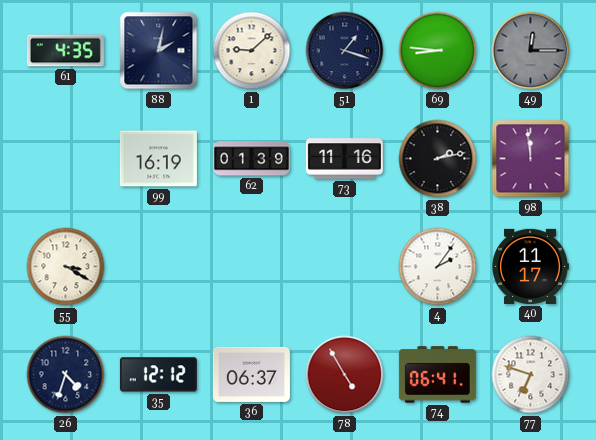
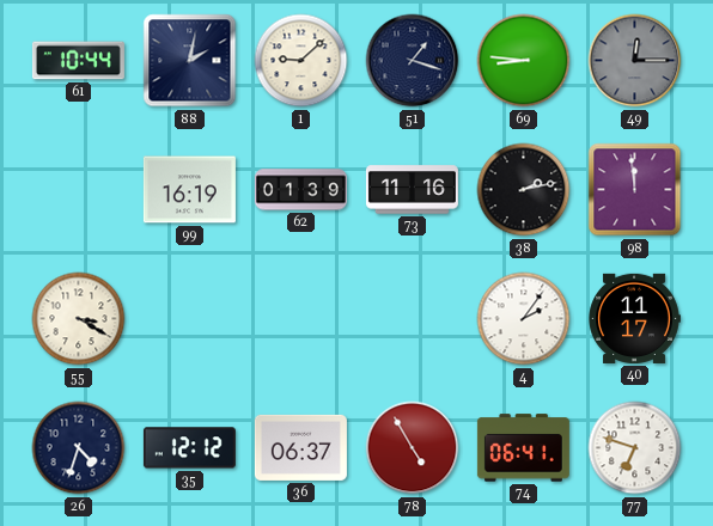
61: 4:35 -> 10:44
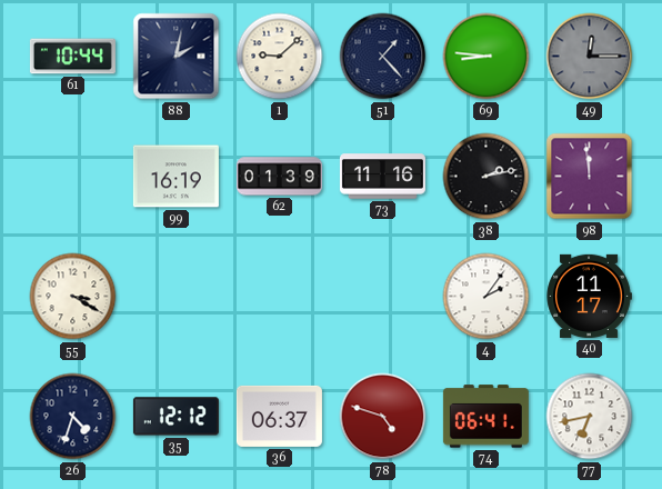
51: 1:18 -> 1:23
78: 4:55 -> 4:48
77: 6:48 -> 6:43
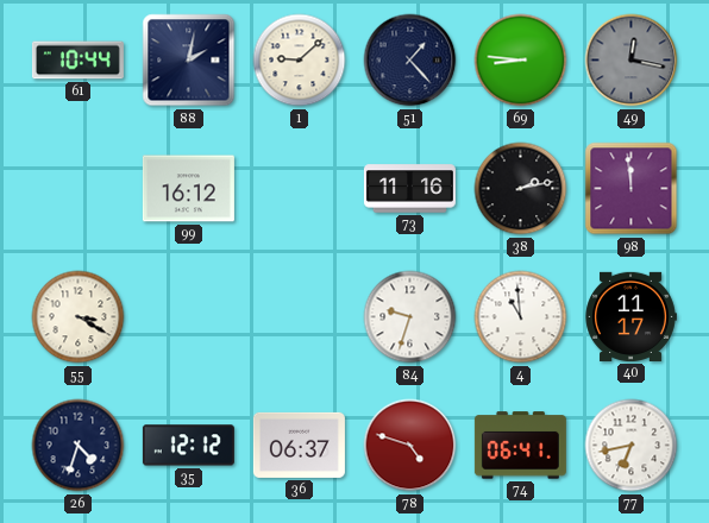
49: 12:15 -> 12:17
99: 16:19 -> 16:12
62: 01:39 -> none
84: none -> 9:33
4: 2:06 -> 10:59
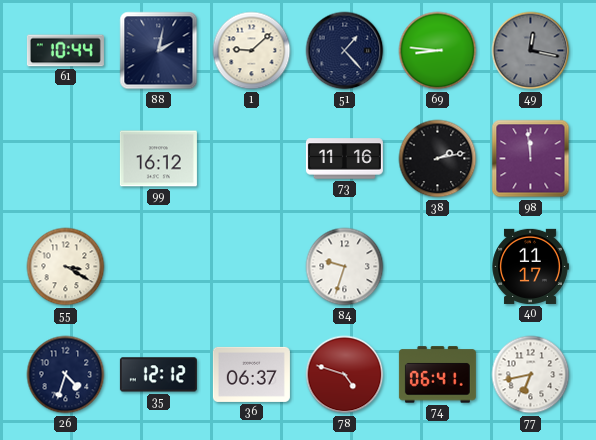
4: 10:59 -> none
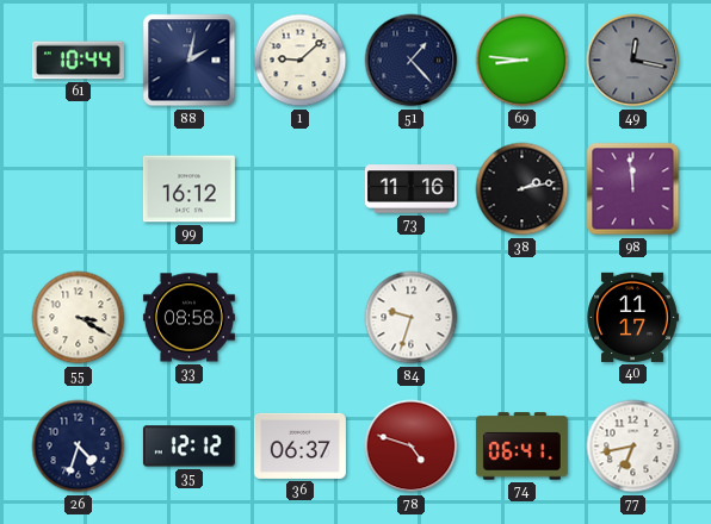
33: none -> 08:58
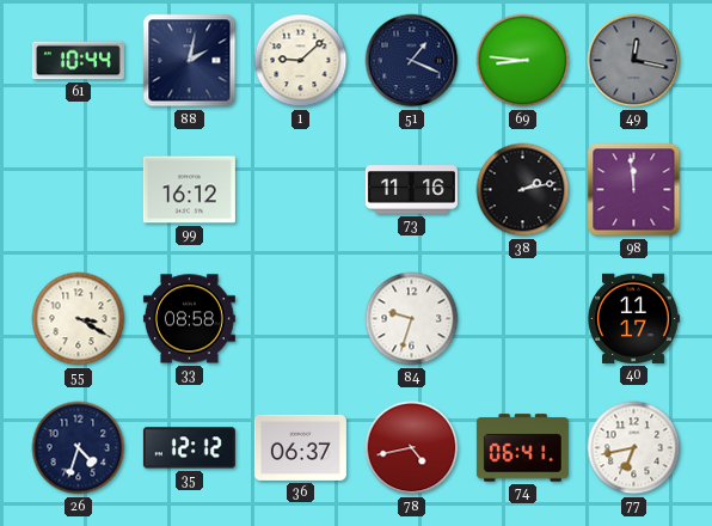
51: 1:23 -> 1:19
78: 4:48 -> 4:43
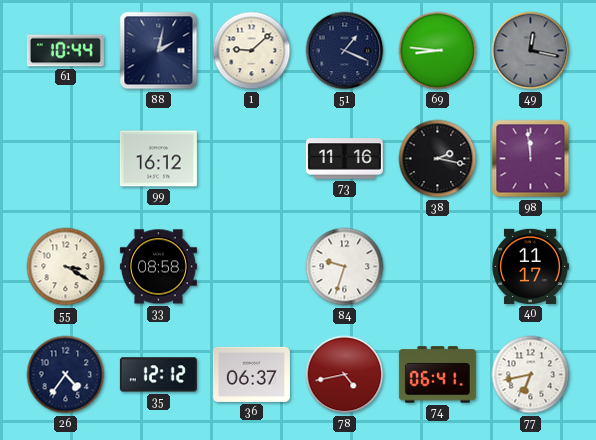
38: 2:13 -> 2:17
26: 4:33 -> 4:36
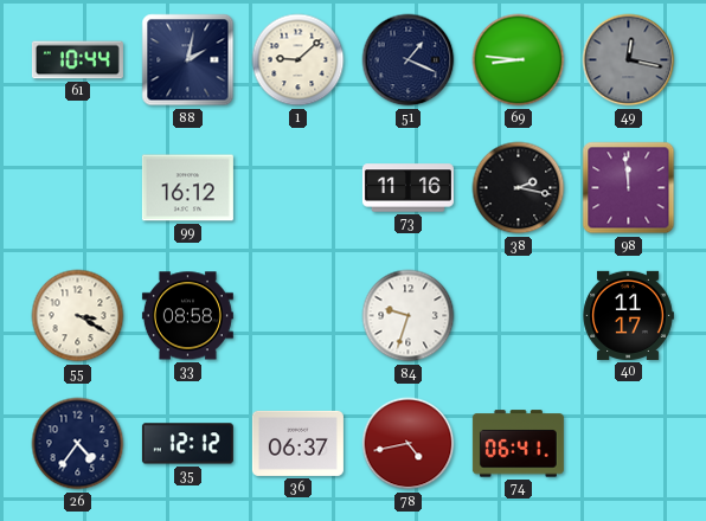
77: 6:43 -> none
